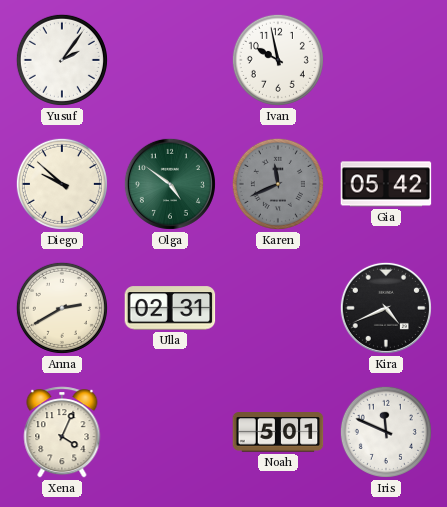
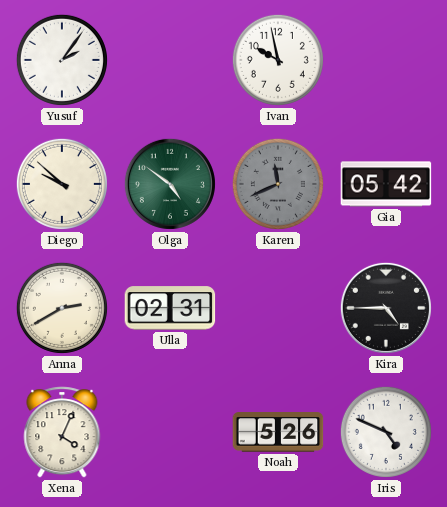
Kira: 4:41 -> 4:45
Noah: 5:01 -> 5:26
Iris: 11:49 -> 4:49
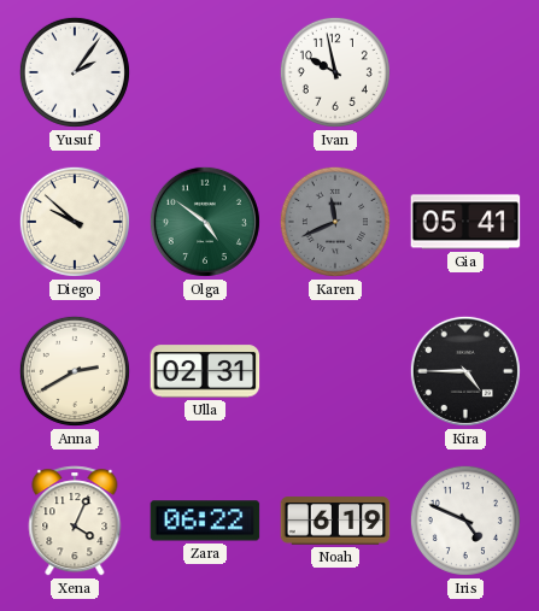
Gia: 05:42 -> 05:41
Zara: none -> 06:22
Noah: 5:26 -> 6:19
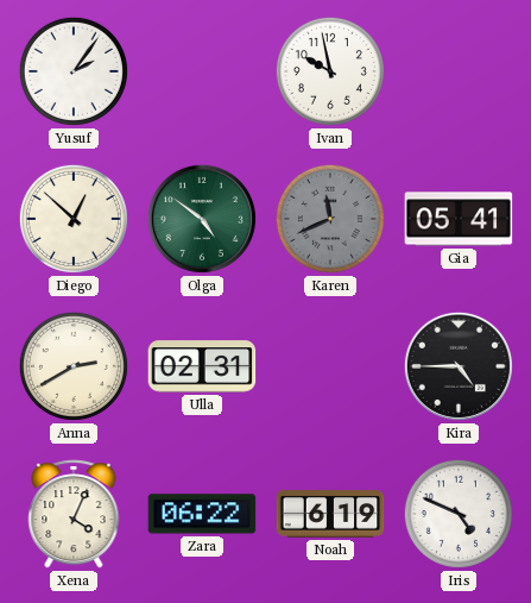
Diego: 9:52 -> 12:52
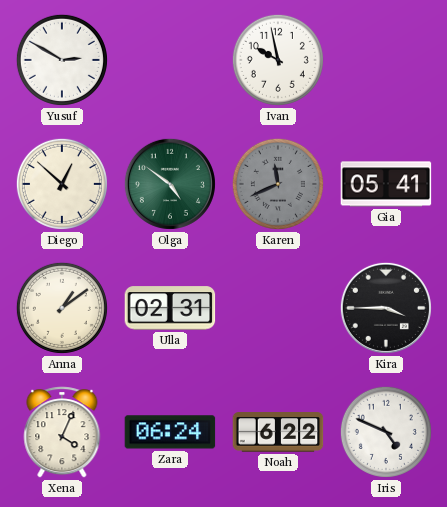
Yusuf: 2:06 -> 2:50
Anna: 2:40 -> 1:09
Kira: 4:45 -> 3:45
Zara: 06:22 -> 06:24
Noah: 6:19 -> 6:22
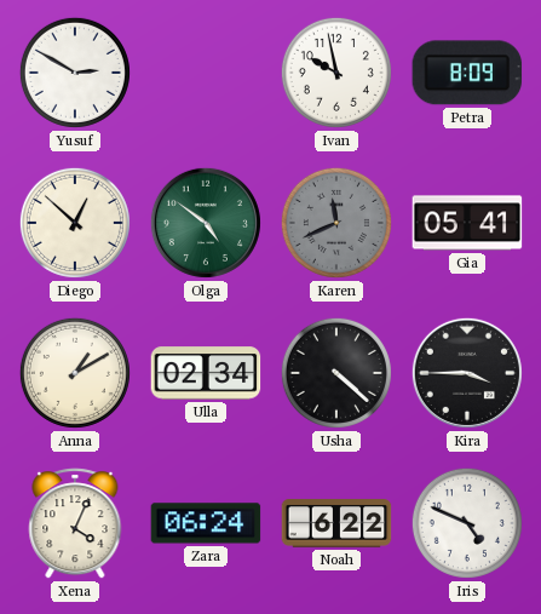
Petra: none -> 8:09
Anna: 1:09 -> 1:10
Ulla: 02:31 -> 02:34
Usha: none -> 4:22
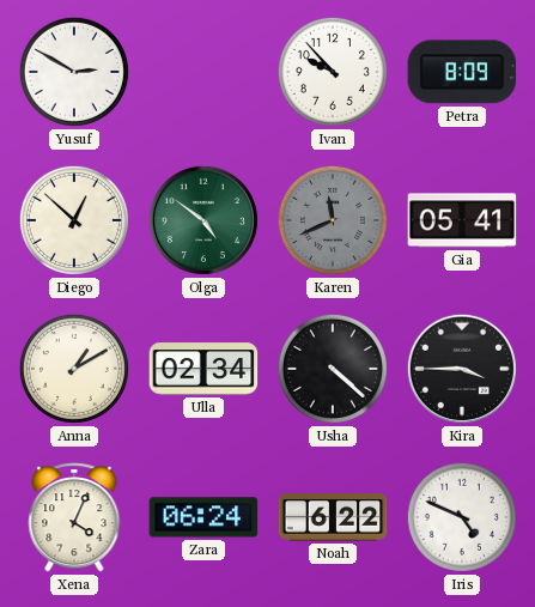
Ivan: 9:58 -> 9:53
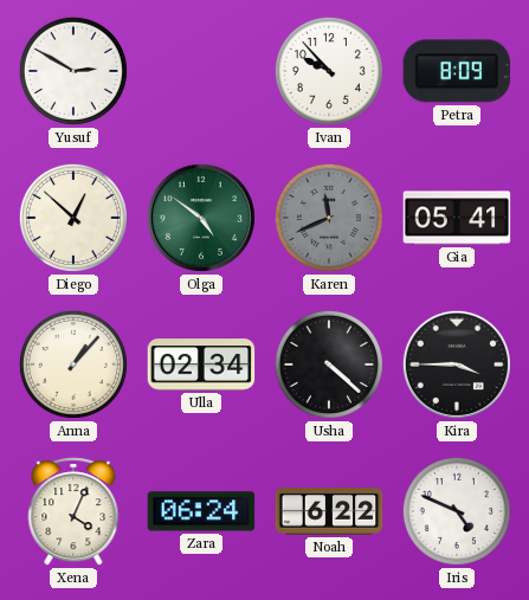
Anna: 1:10 -> 1:07
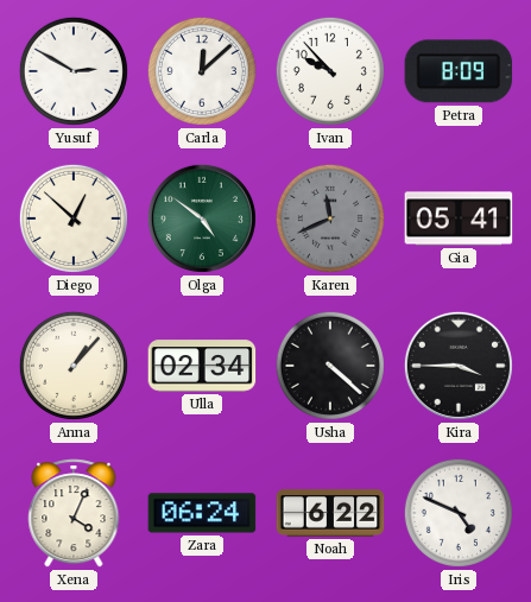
Carla: none -> 12:08
